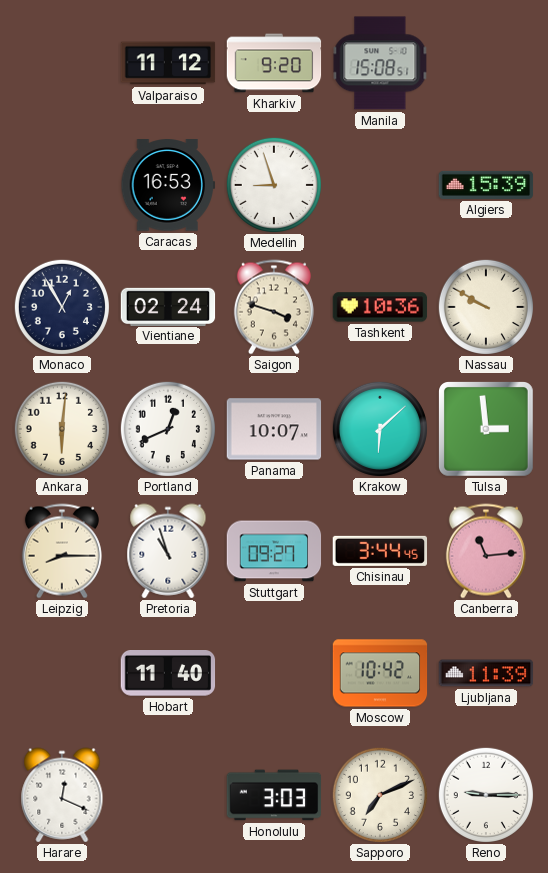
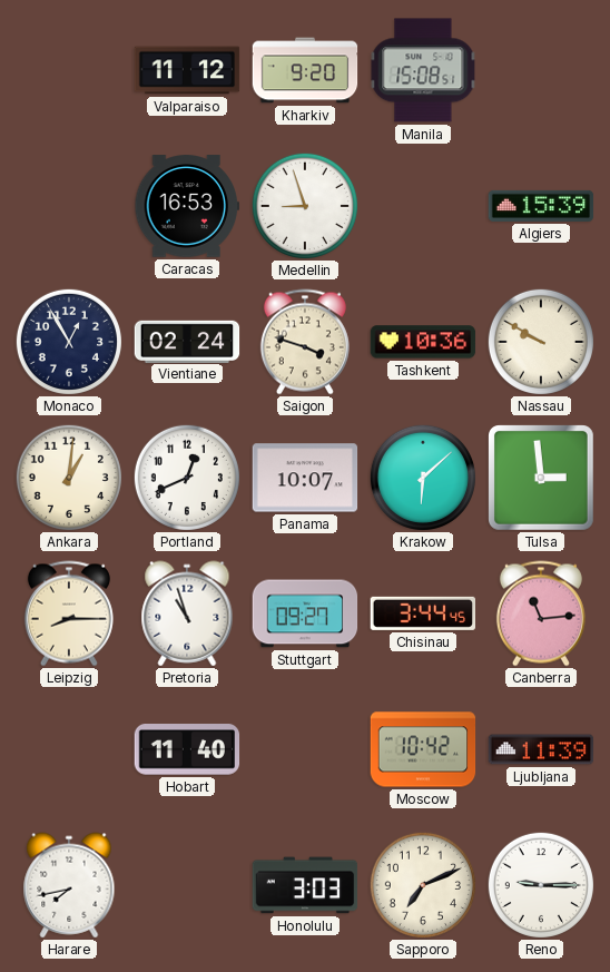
Ankara: 6:01 -> 1:01
Harare: 12:19 -> 7:43
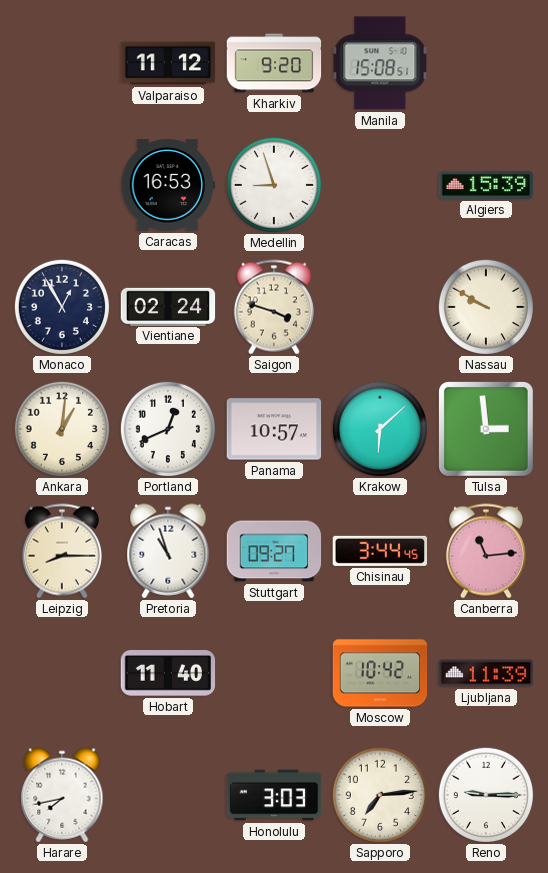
Tashkent: 10:36 -> none
Panama: 10:07 -> 10:57
Sapporo: 7:11 -> 7:14
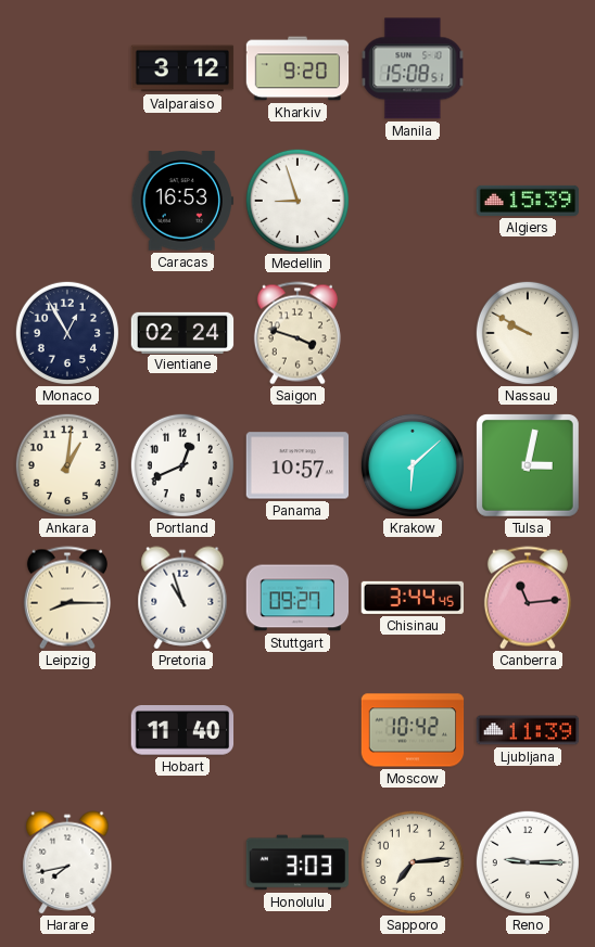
Valparaiso: 11:12 -> 3:12
Tulsa: 2:59 -> 3:02
